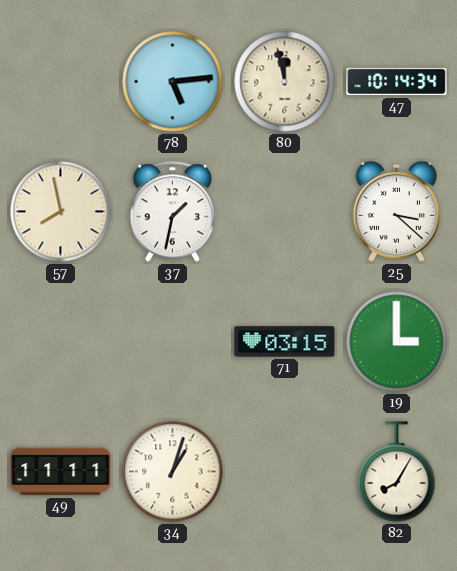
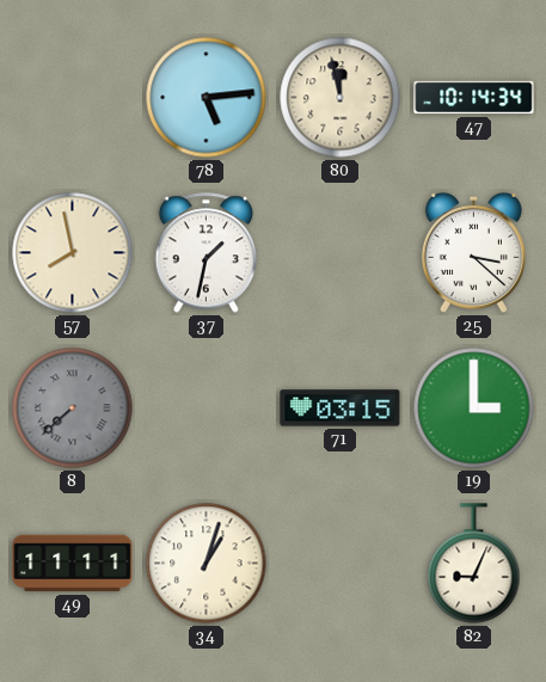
8: none -> 7:38
82: 8:05 -> 9:04
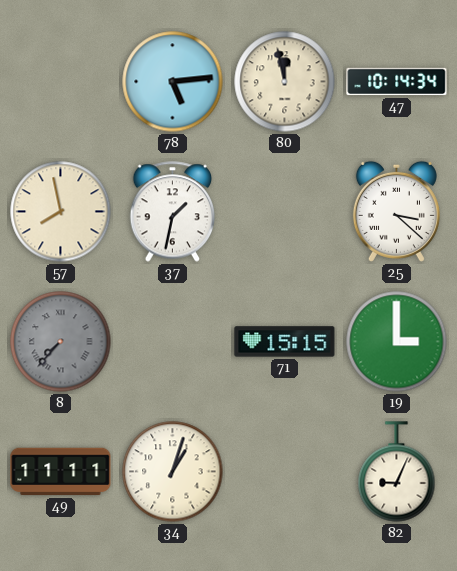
8: 7:38 -> 7:37
71: 03:15 -> 15:15
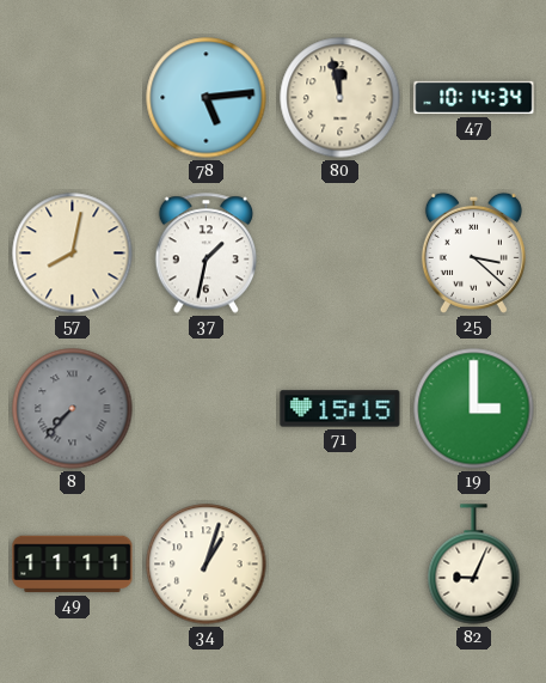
57: 7:58 -> 8:02
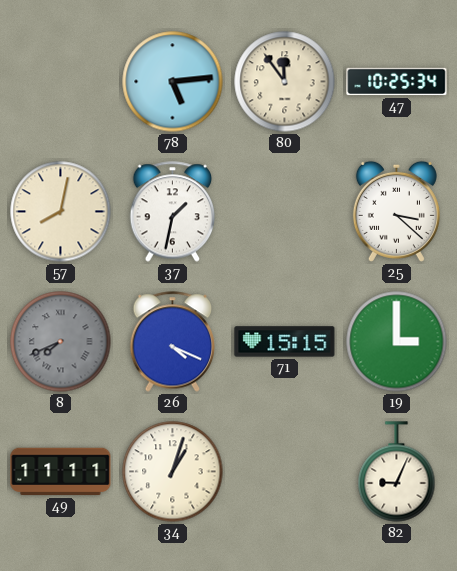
80: 11:58 -> 11:54
47: 10:14 -> 10:25
8: 7:37 -> 7:41
26: none -> 4:19
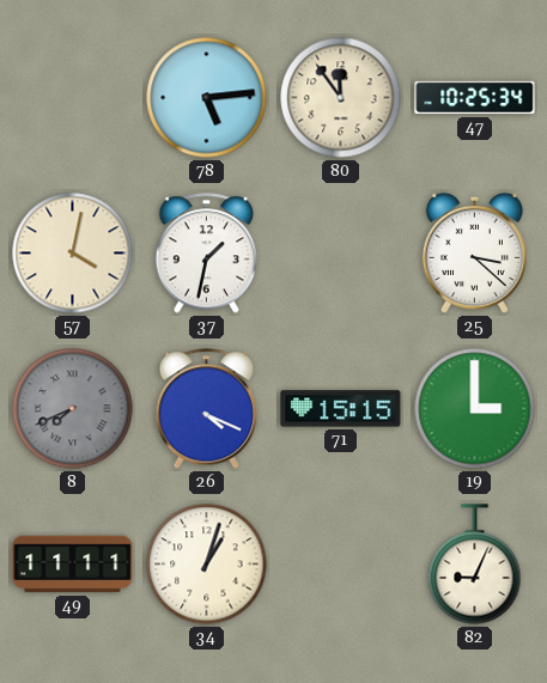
57: 8:02 -> 4:02
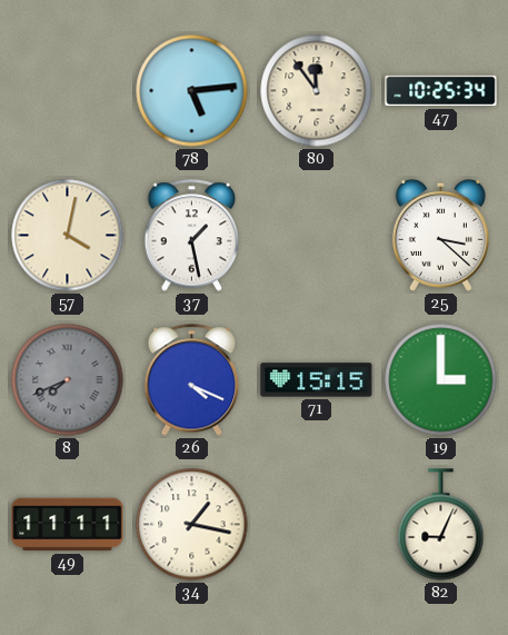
37: 1:32 -> 1:28
34: 1:03 -> 1:17
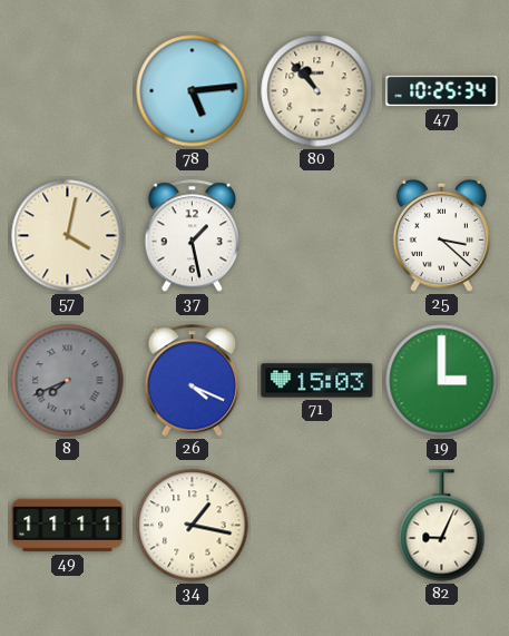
80: 11:54 -> 10:53
71: 15:15 -> 15:03
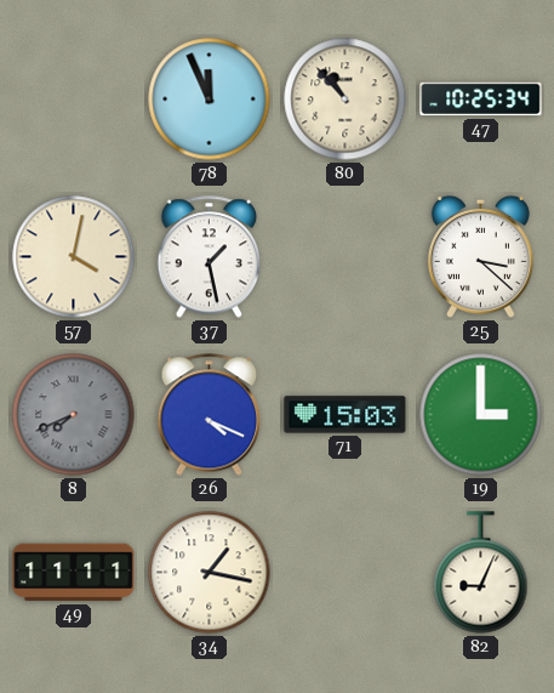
78: 5:14 -> 11:56
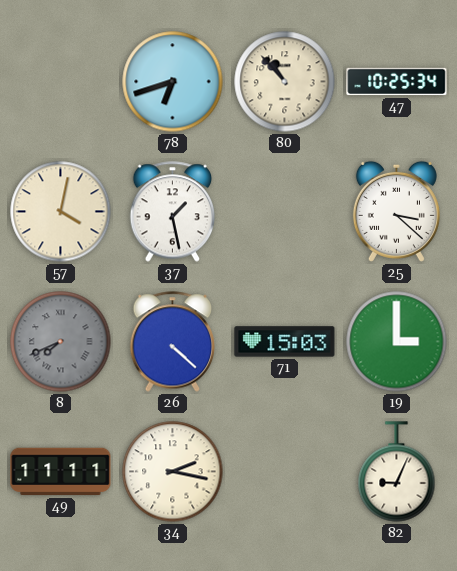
78: 11:56 -> 6:42
26: 4:19 -> 4:22
34: 1:17 -> 2:17
